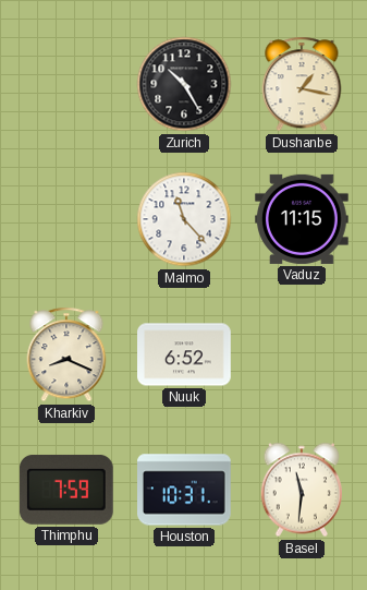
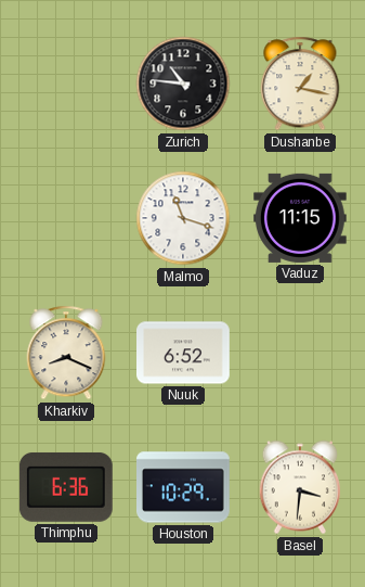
Zurich: 10:25 -> 10:46
Malmo: 11:23 -> 11:18
Thimphu: 7:59 -> 6:36
Houston: 10:31 -> 10:29
Basel: 11:31 -> 3:31
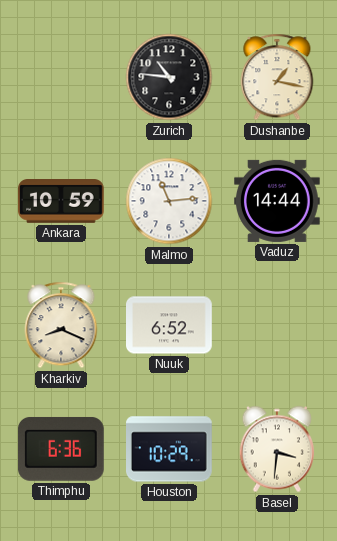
Ankara: none -> 10:59
Malmo: 11:18 -> 11:14
Vaduz: 11:15 -> 14:44
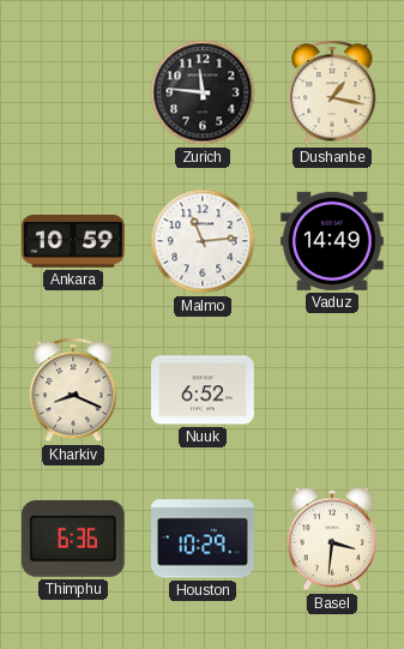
Zurich: 10:46 -> 11:46
Vaduz: 14:44 -> 14:49
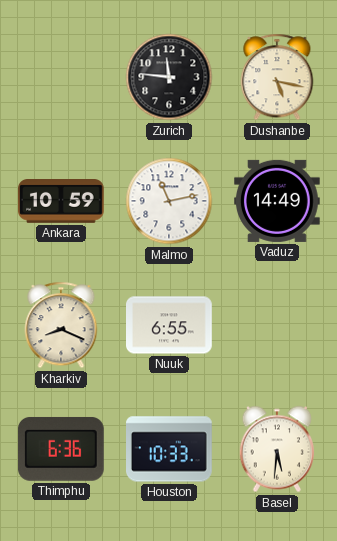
Dushanbe: 1:17 -> 5:17
Malmo: 11:14 -> 11:13
Nuuk: 6:52 -> 6:55
Houston: 10:29 -> 10:33
Basel: 3:31 -> 5:31
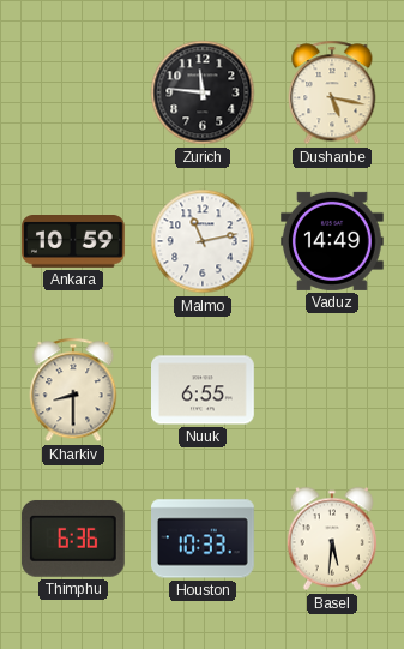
Kharkiv: 8:19 -> 8:30
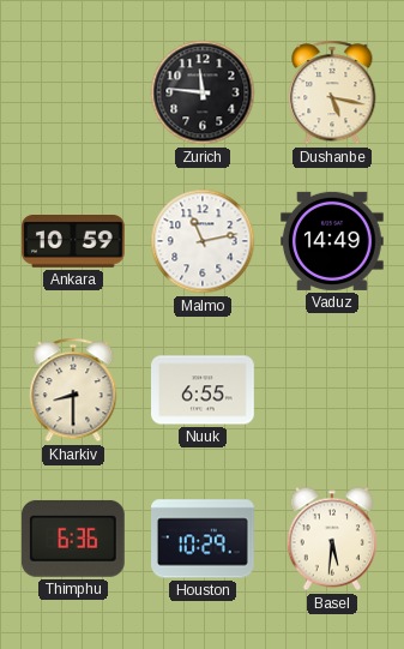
Houston: 10:33 -> 10:29
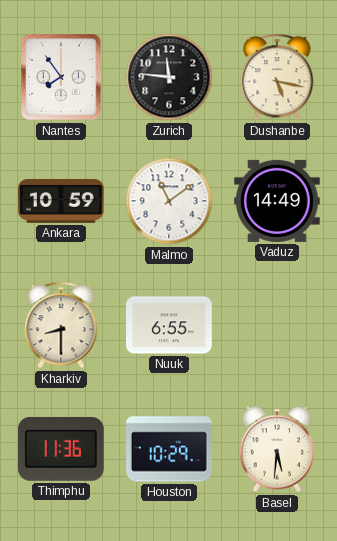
Nantes: none -> 7:54
Malmo: 11:13 -> 11:09
Thimphu: 6:36 -> 11:36
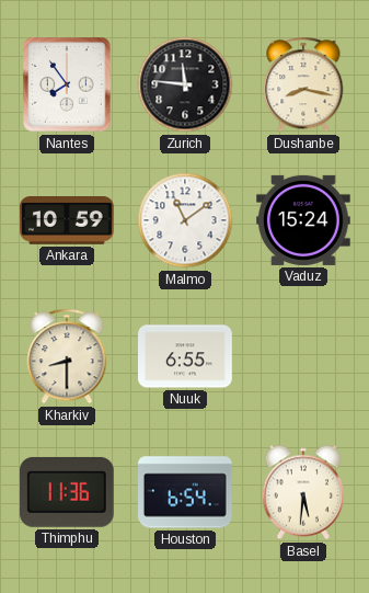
Dushanbe: 5:17 -> 8:17
Vaduz: 14:49 -> 15:24
Houston: 10:29 -> 6:54
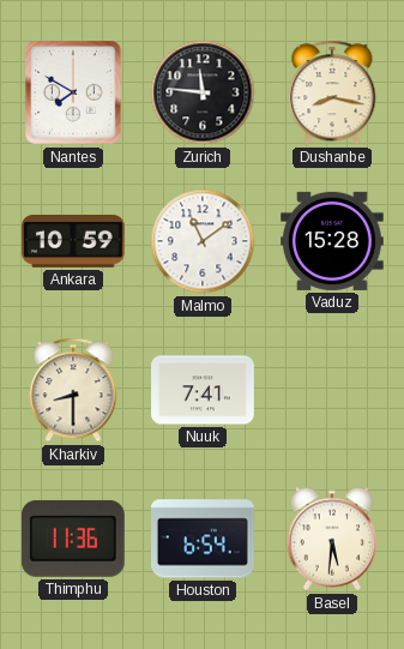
Nantes: 7:54 -> 7:50
Vaduz: 15:24 -> 15:28
Nuuk: 6:55 -> 7:41
